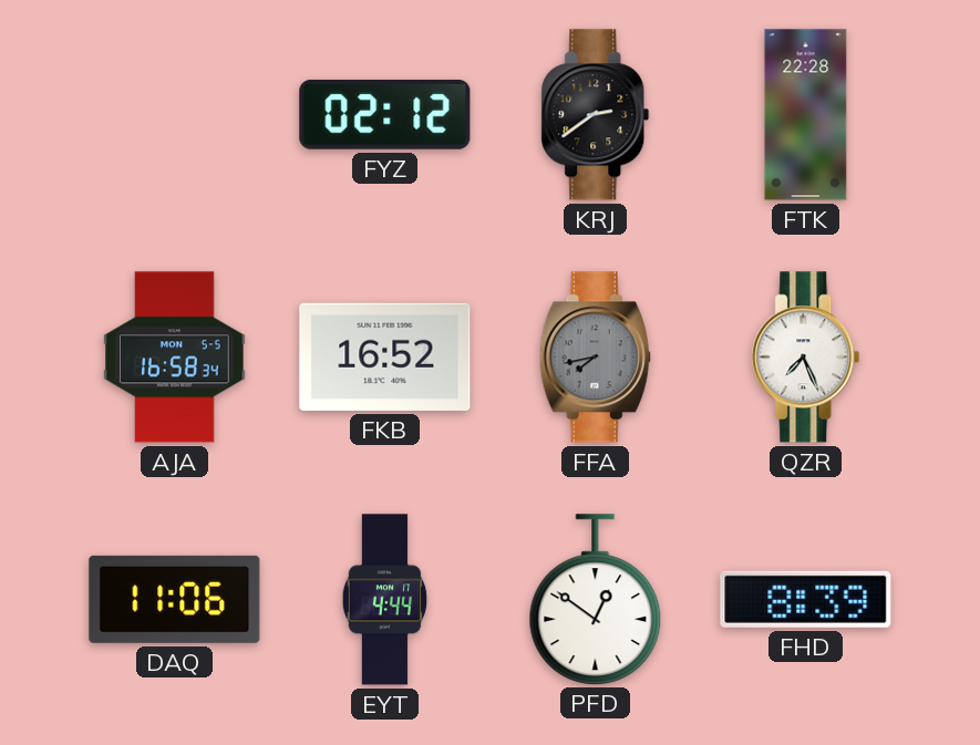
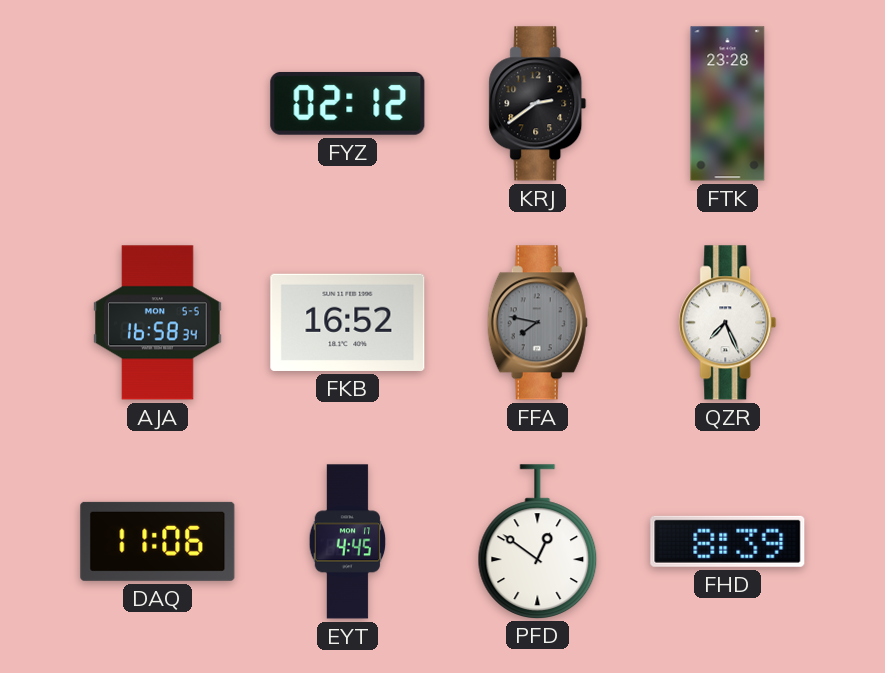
FTK: 22:28 -> 23:28
FFA: 7:43 -> 7:47
EYT: 4:44 -> 4:45
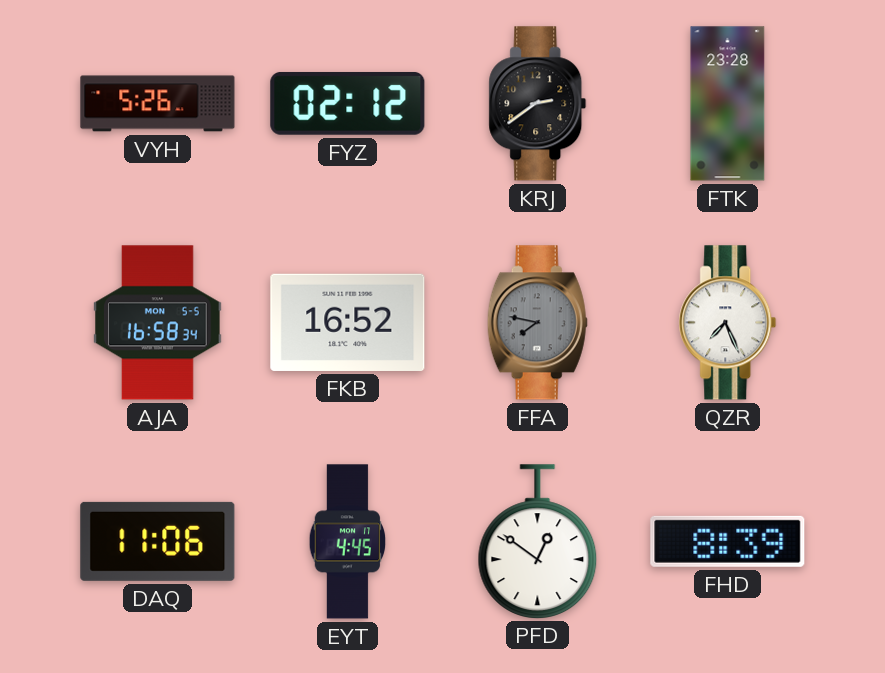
VYH: none -> 5:26
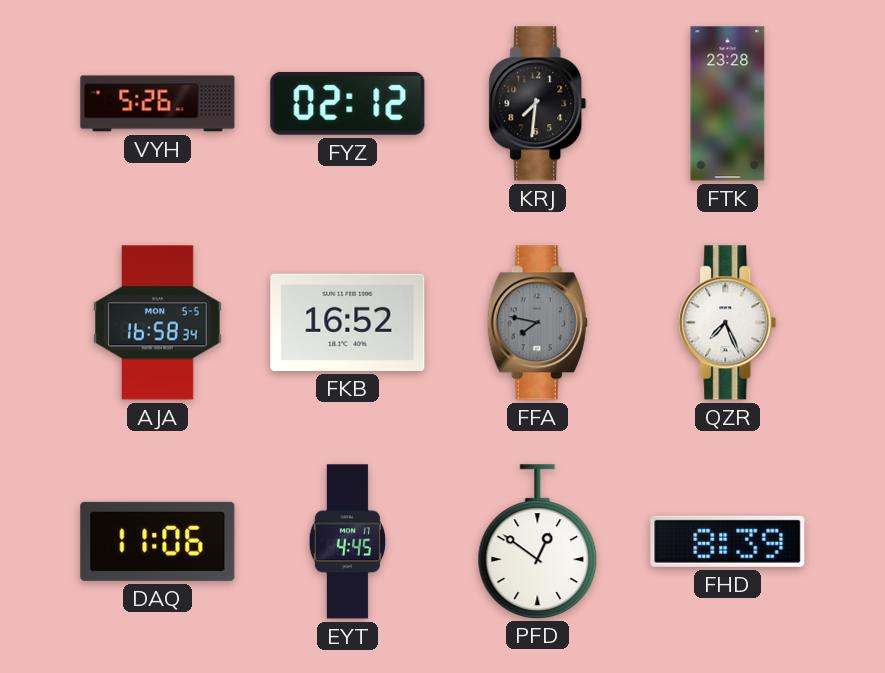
KRJ: 2:39 -> 7:31
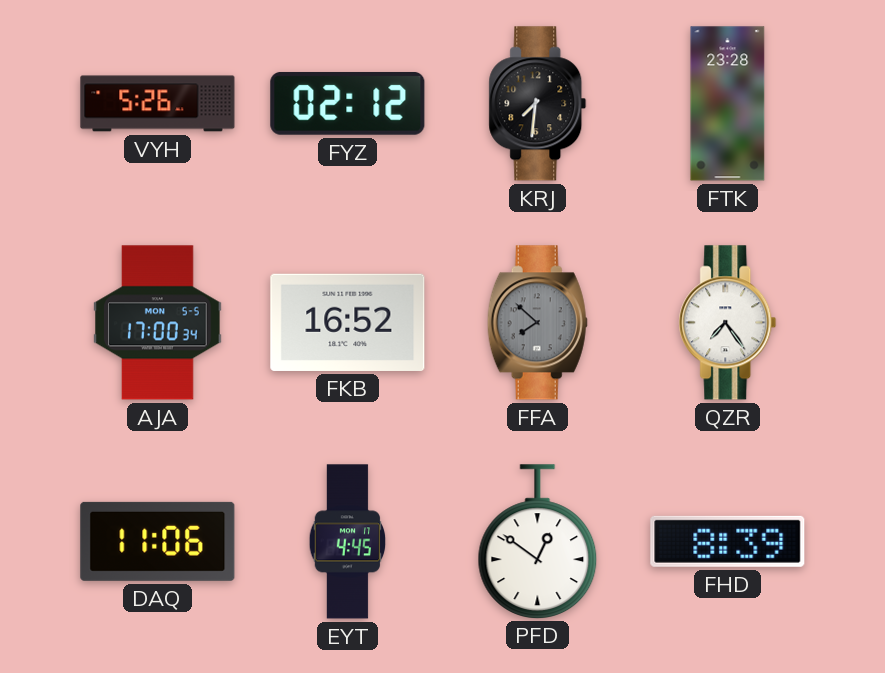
AJA: 16:58 -> 17:00
FFA: 7:47 -> 7:52
QZR: 7:26 -> 7:24
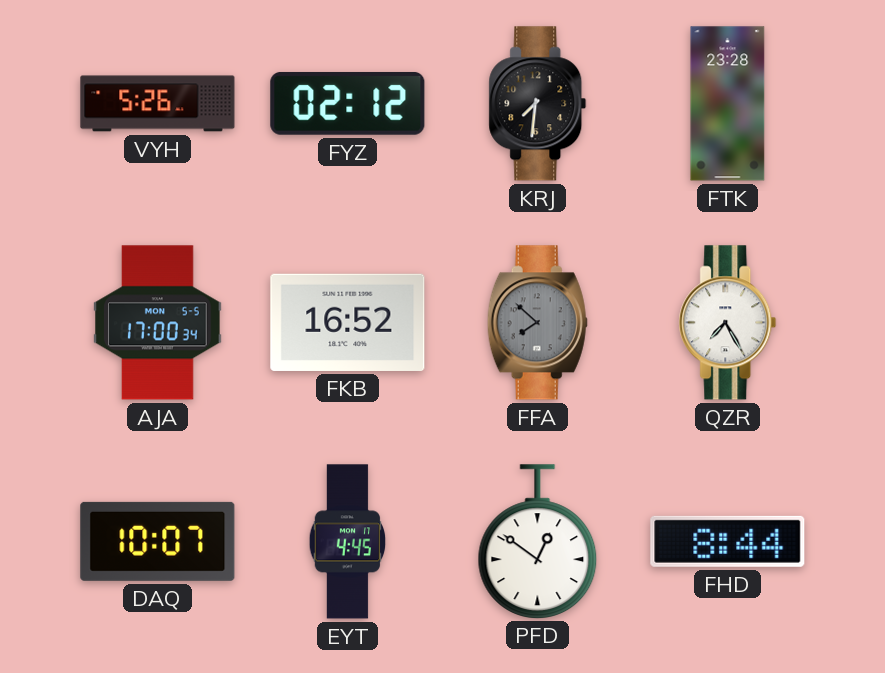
QZR: 7:24 -> 7:25
DAQ: 11:06 -> 10:07
FHD: 8:39 -> 8:44
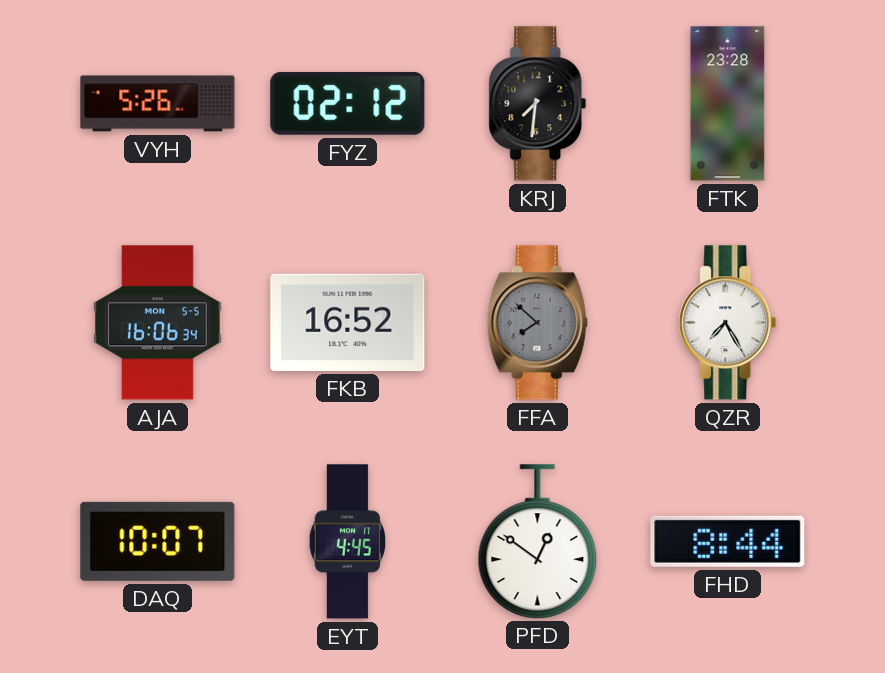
AJA: 17:00 -> 16:06
